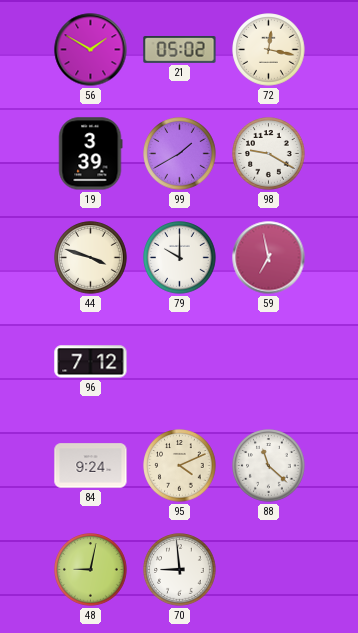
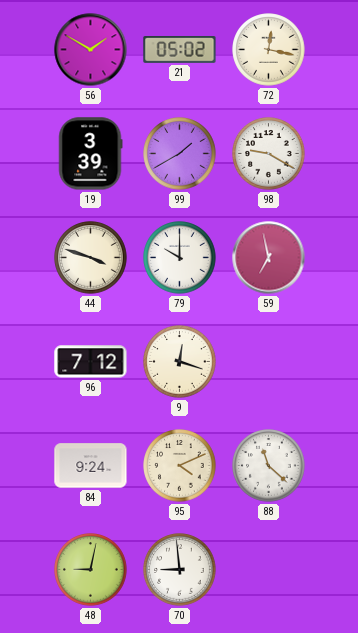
9: none -> 12:18
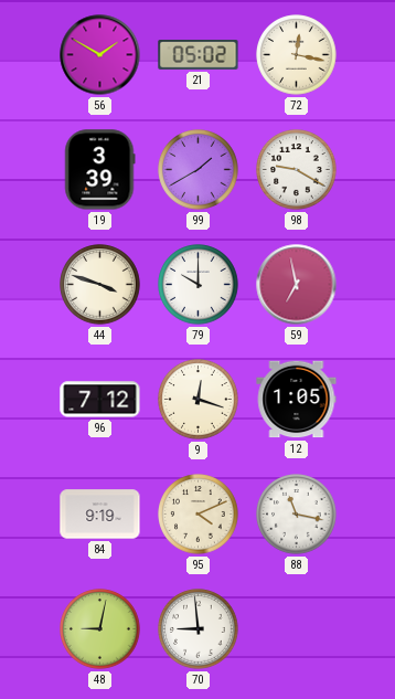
12: none -> 1:05
84: 9:24 -> 9:19
88: 11:22 -> 11:17
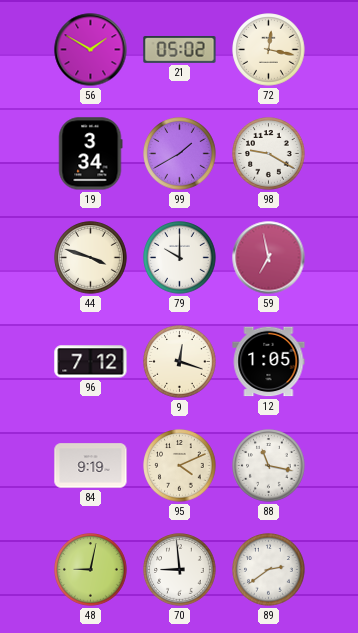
19: 3:39 -> 3:34
89: none -> 2:39
